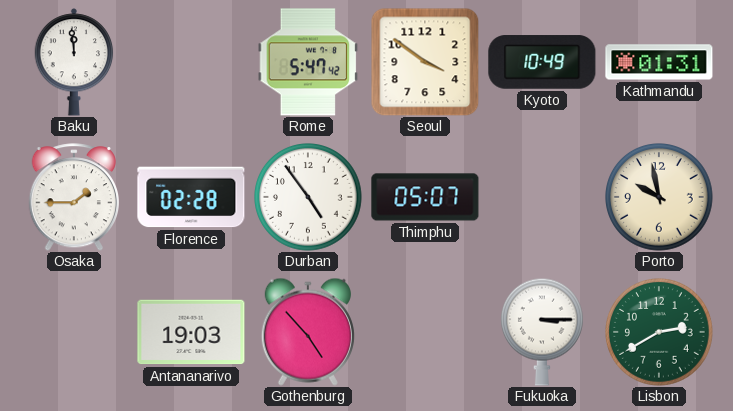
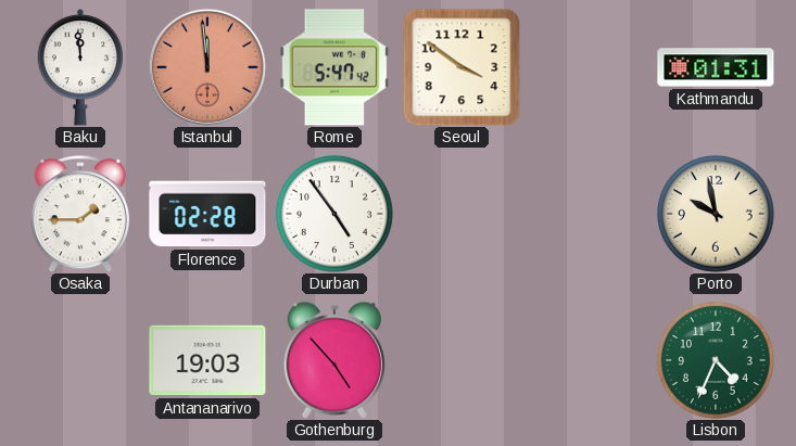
Istanbul: none -> 11:59
Kyoto: 10:49 -> none
Thimphu: 05:07 -> none
Fukuoka: 3:15 -> none
Lisbon: 2:40 -> 4:34
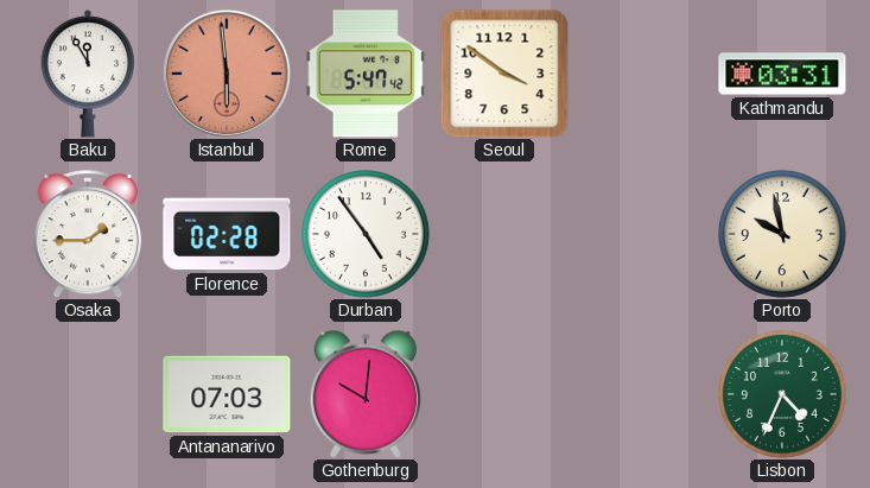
Baku: 11:59 -> 11:55
Istanbul: 11:59 -> 5:59
Kathmandu: 01:31 -> 03:31
Antananarivo: 19:03 -> 07:03
Gothenburg: 4:53 -> 10:01
